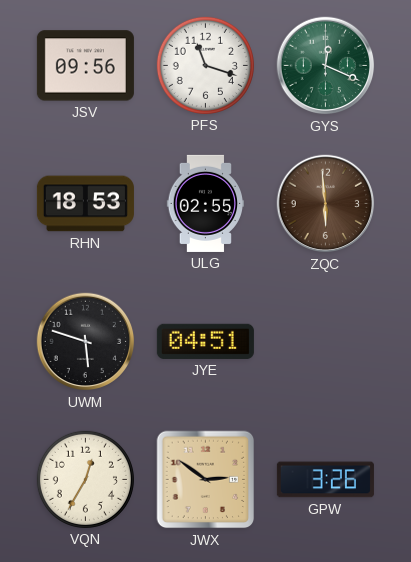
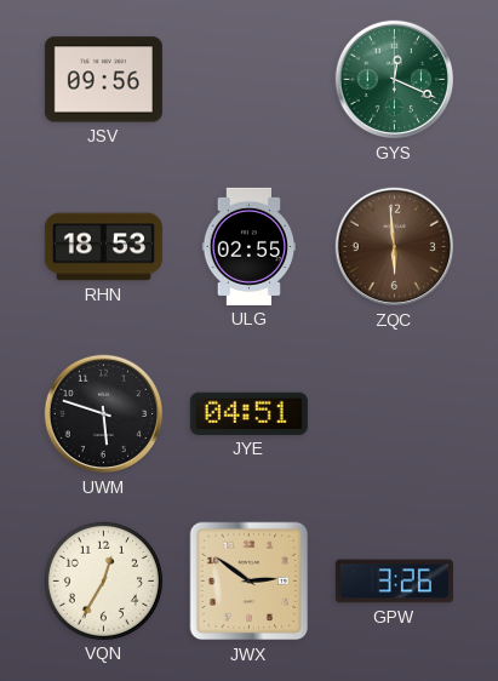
PFS: 11:18 -> none
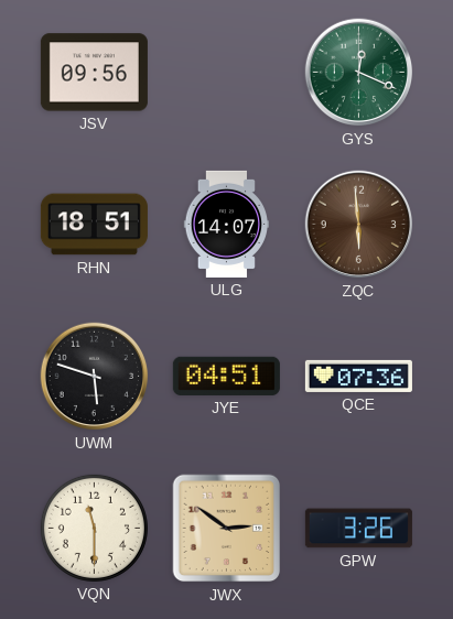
RHN: 18:53 -> 18:51
ULG: 02:55 -> 14:07
QCE: none -> 07:36
VQN: 12:35 -> 11:30
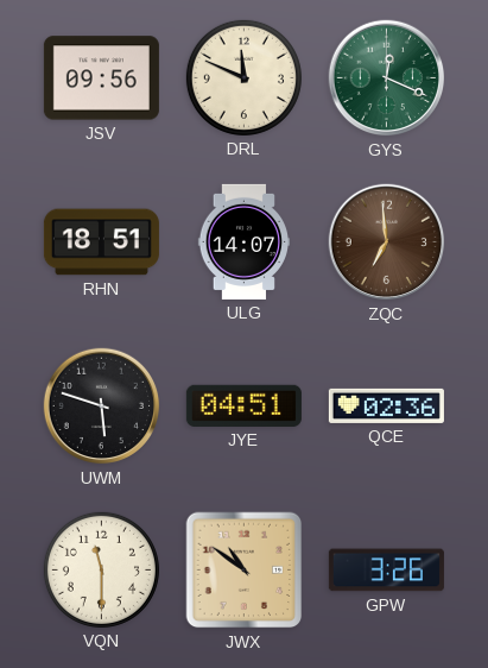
DRL: none -> 11:49
ZQC: 5:59 -> 6:59
QCE: 07:36 -> 02:36
JWX: 2:51 -> 10:51
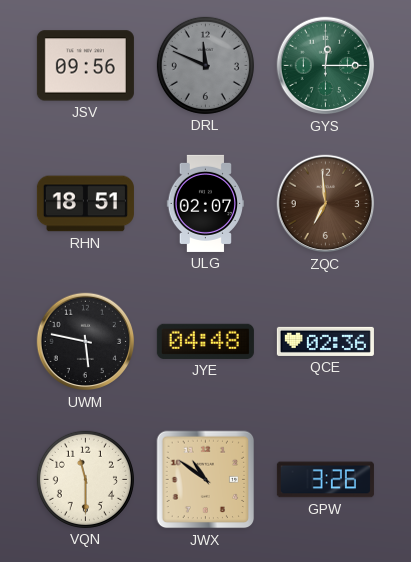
DRL dial: cream -> grey
GYS: 12:19 -> 12:15
ULG: 14:07 -> 02:07
UWM: 5:48 -> 5:47
JYE: 04:51 -> 04:48
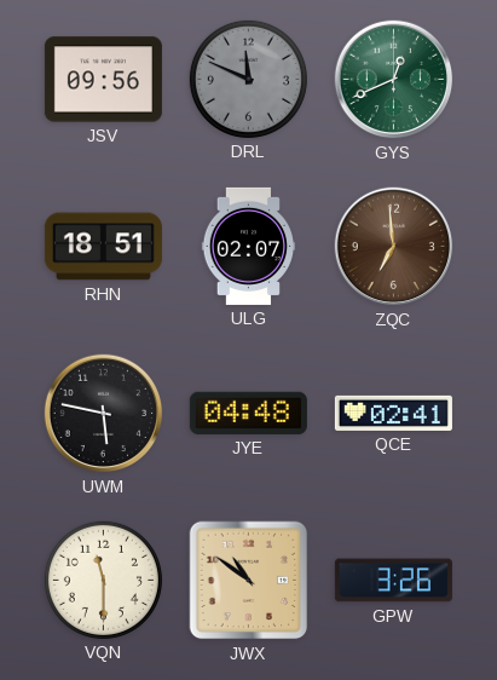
GYS: 12:15 -> 12:41
QCE: 02:36 -> 02:41
